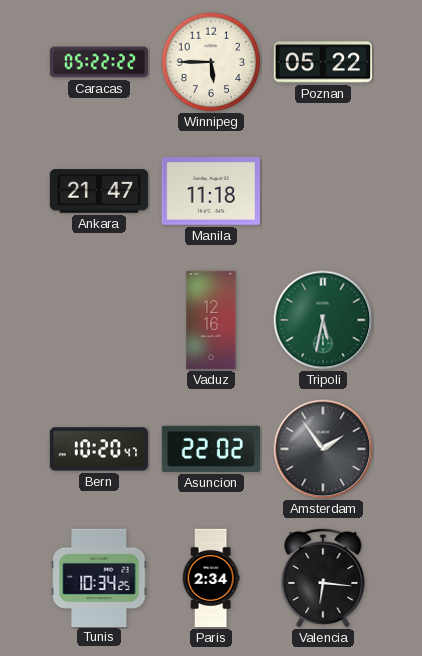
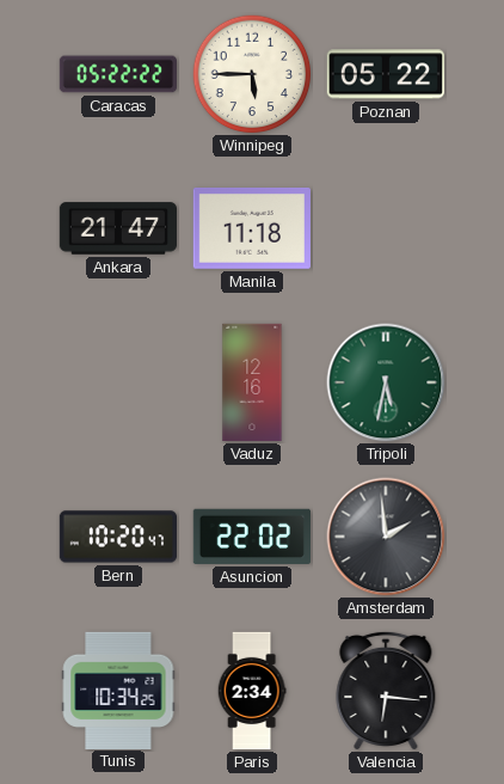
Amsterdam: 1:54 -> 1:59
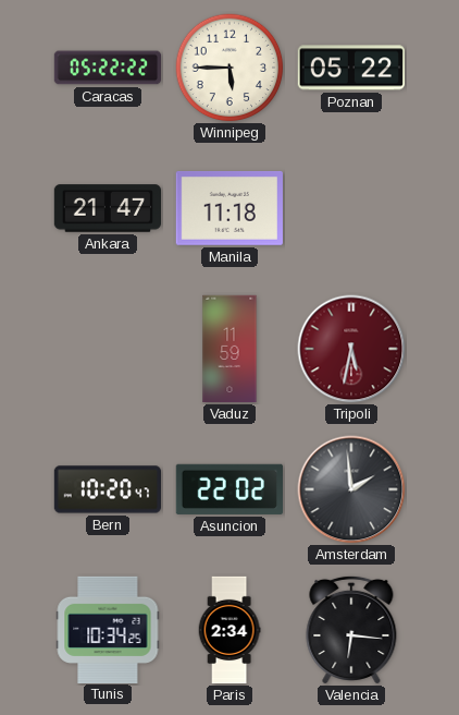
Vaduz: 12:16 -> 11:59
Tripoli dial: green -> burgundy
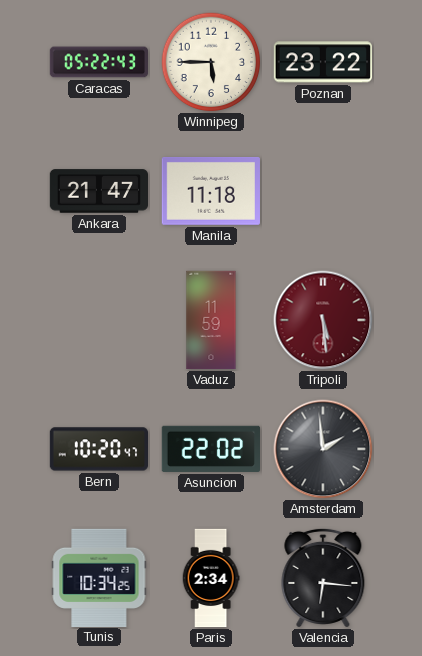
Caracas: 05:22:22 -> 05:22:43
Poznan: 05:22 -> 23:22
Tripoli: 5:32 -> 5:29
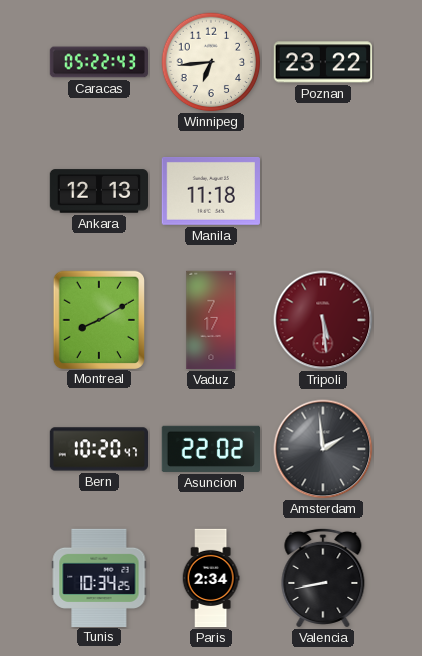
Winnipeg: 5:45 -> 6:44
Ankara: 21:47 -> 12:13
Montreal: none -> 8:10
Vaduz: 11:59 -> 7:17
Valencia: 6:16 -> 8:43
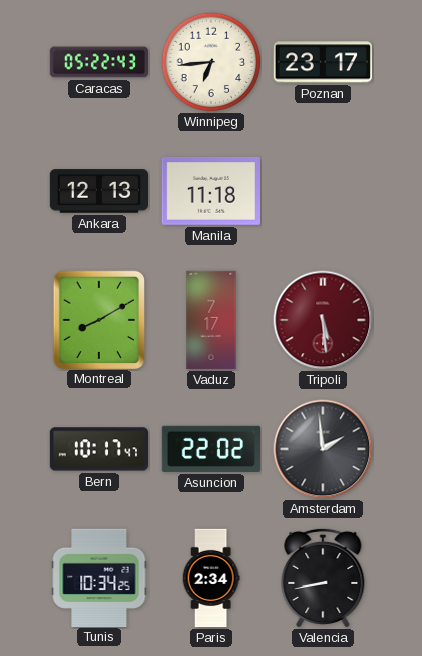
Poznan: 23:22 -> 23:17
Bern: 10:20 -> 10:17
